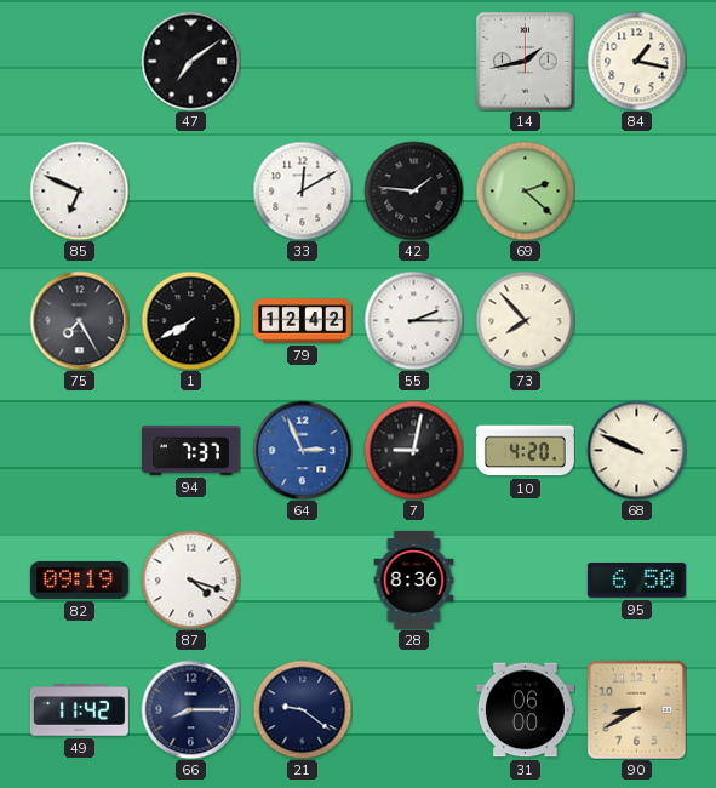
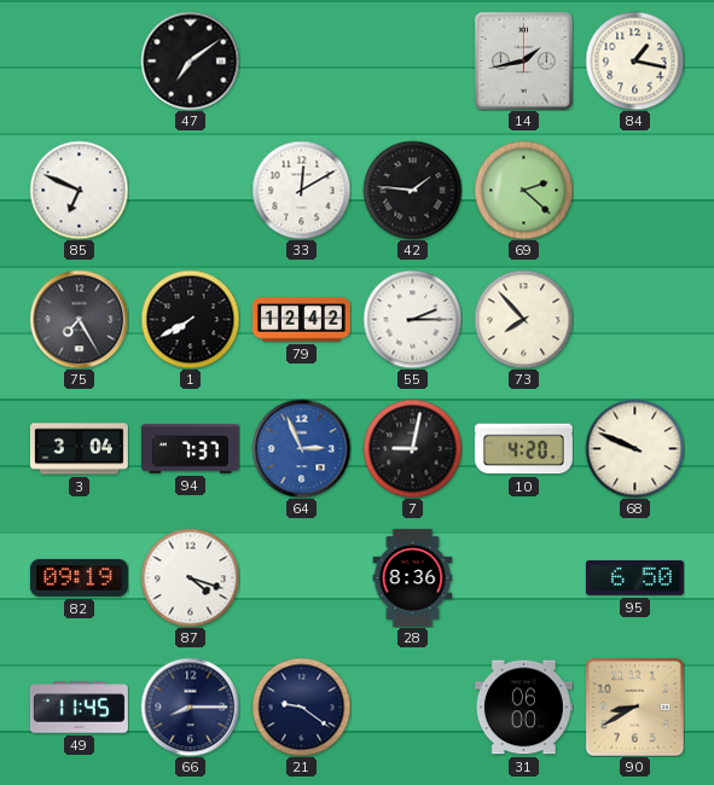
3: none -> 3:04
49: 11:42 -> 11:45
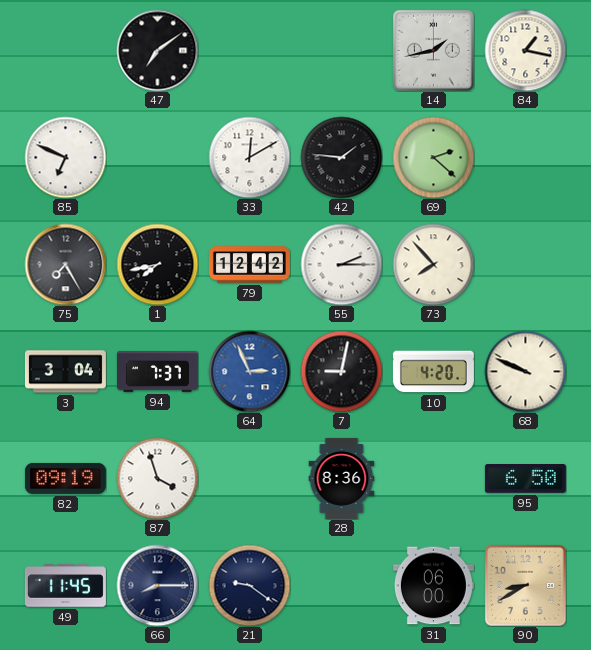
1: 7:40 -> 7:43
87: 4:18 -> 3:57
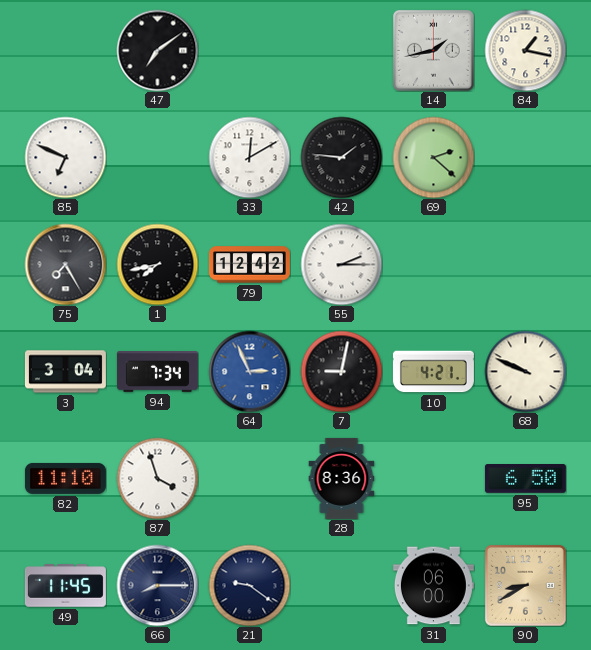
73: 7:53 -> none
94: 7:37 -> 7:34
10: 4:20 -> 4:21
82: 09:19 -> 11:10
